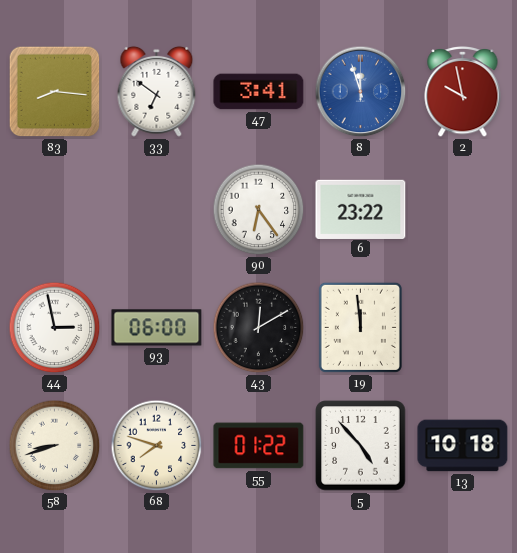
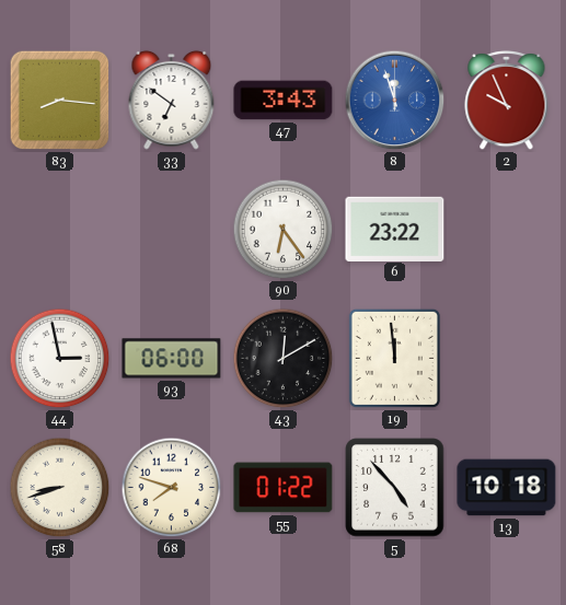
47: 3:41 -> 3:43
2: 9:58 -> 9:56
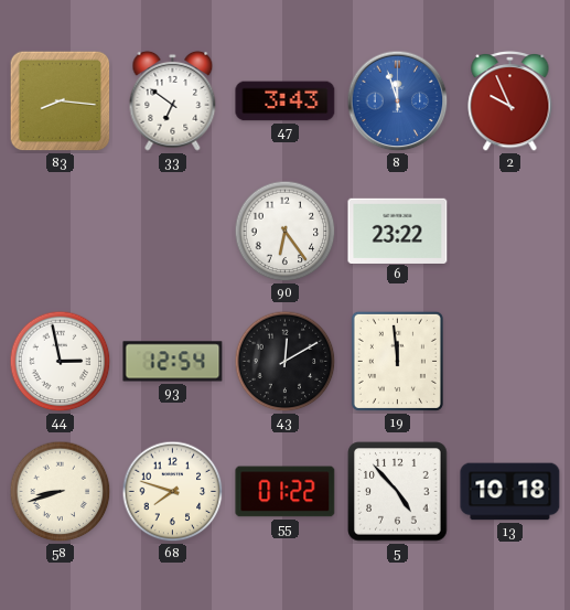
93: 06:00 -> 12:54
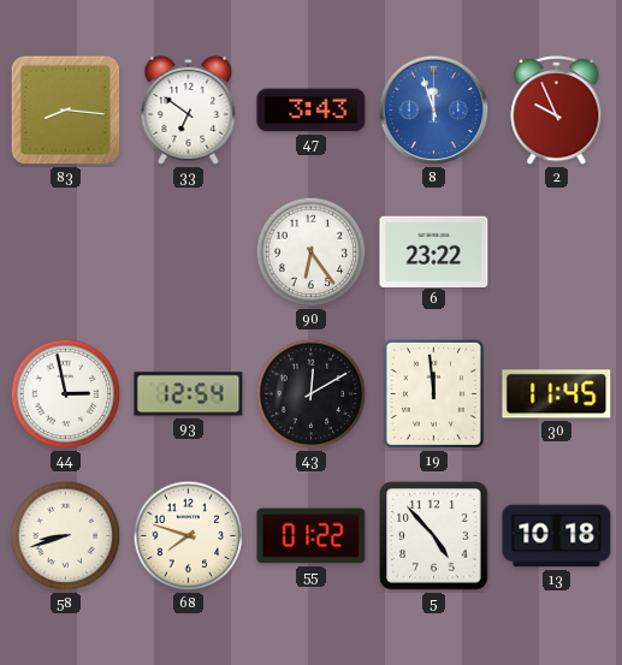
30: none -> 11:45
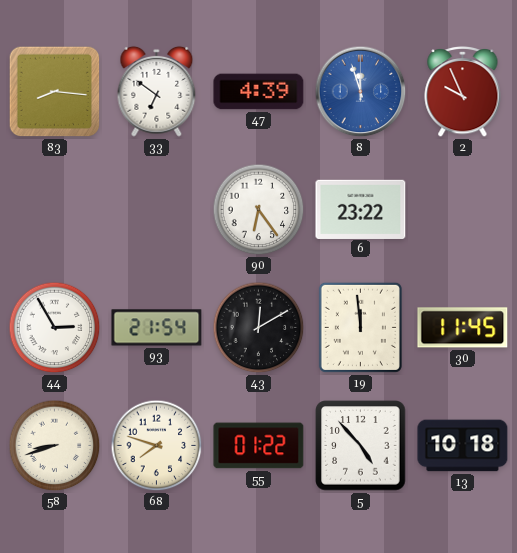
47: 3:43 -> 4:39
44: 2:58 -> 2:55
93: 12:54 -> 21:54
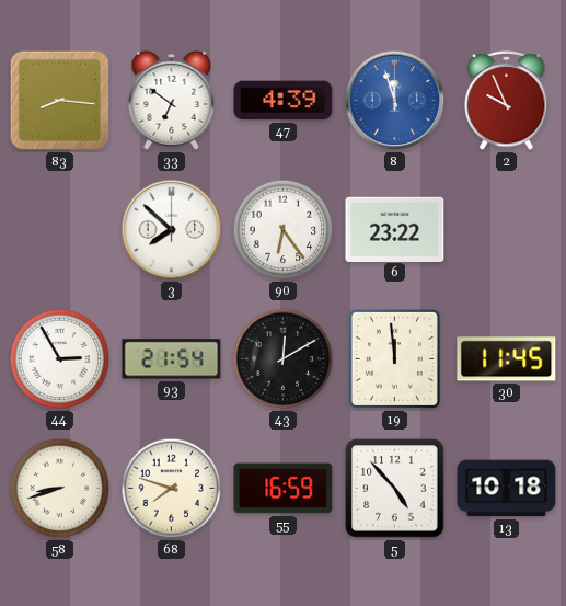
3: none -> 7:52
55: 01:22 -> 16:59
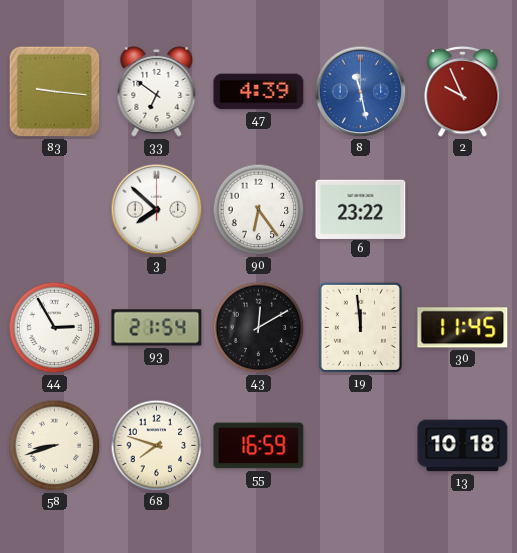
83: 8:16 -> 9:16
8: 11:57 -> 11:28
5: 4:53 -> none
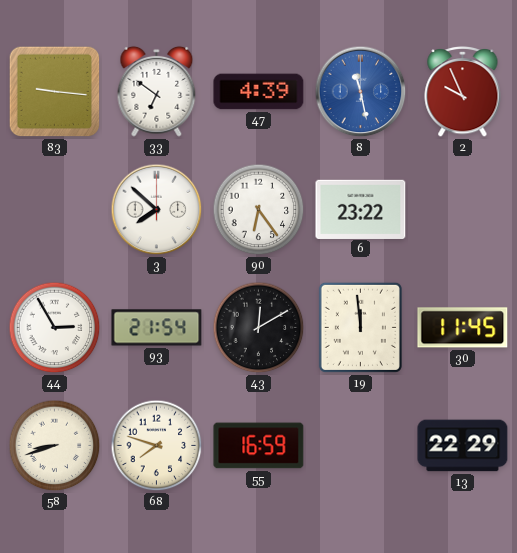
13: 10:18 -> 22:29
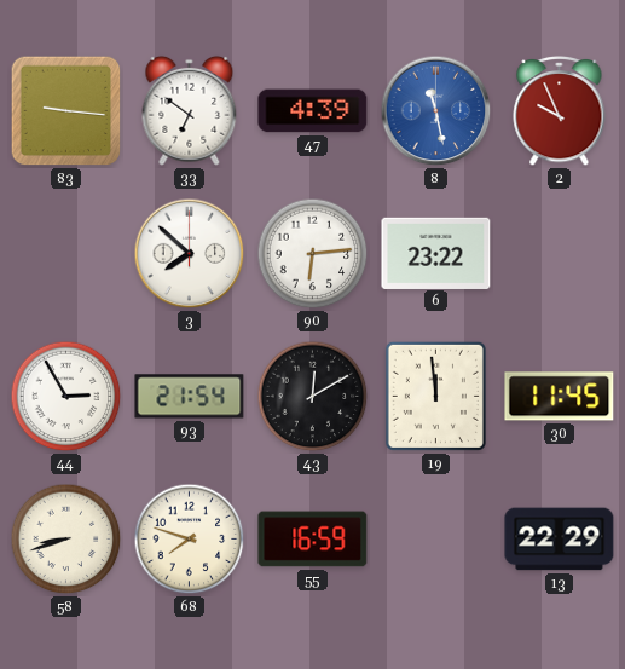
90: 6:24 -> 6:14
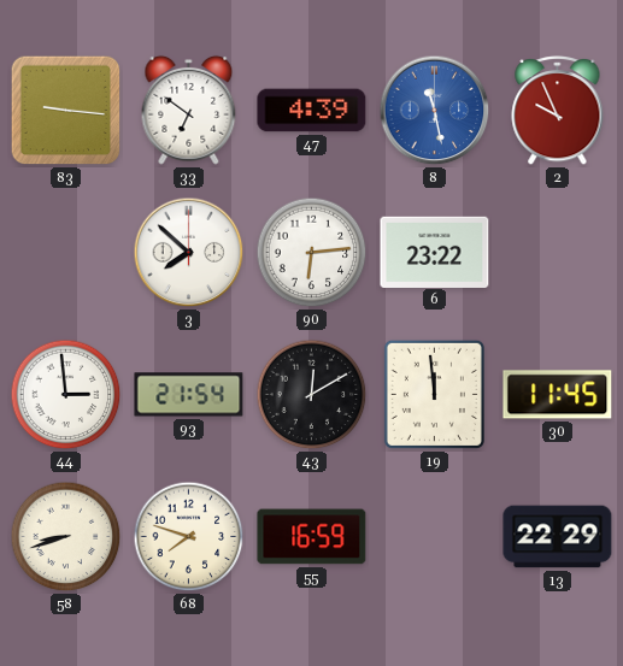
44: 2:55 -> 2:59
